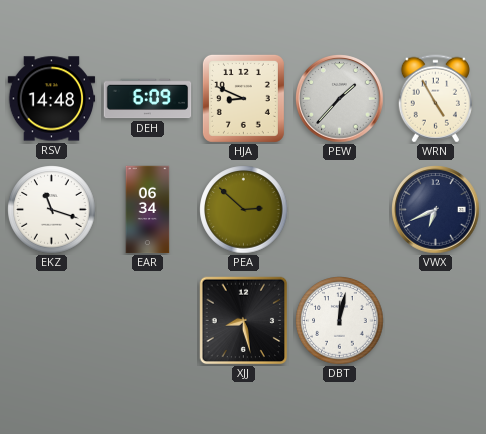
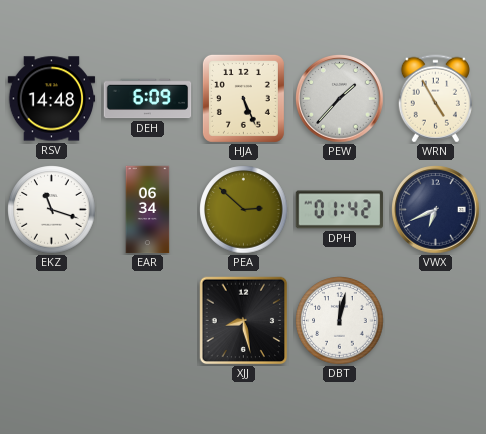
HJA: 8:49 -> 5:26
DPH: none -> 01:42
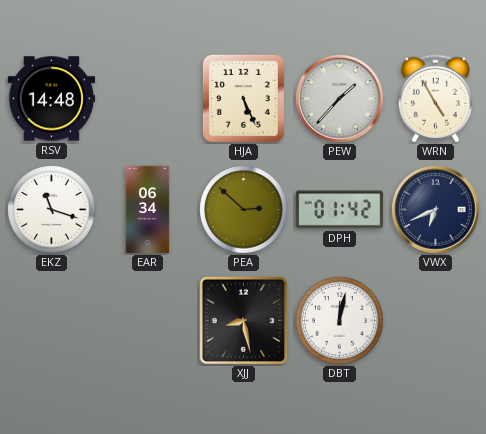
DEH: 6:09 -> none
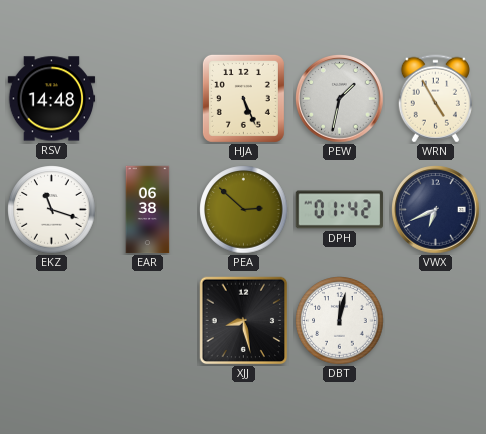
PEW: 1:37 -> 1:32
EAR: 06:34 -> 06:38
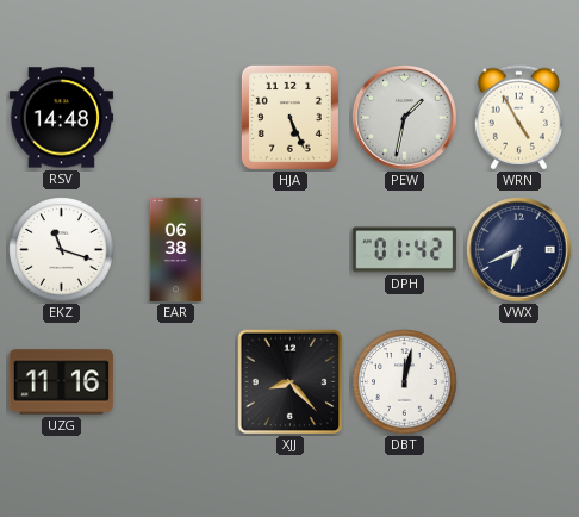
PEA: 2:52 -> none
UZG: none -> 11:16
XJJ: 8:28 -> 8:23
